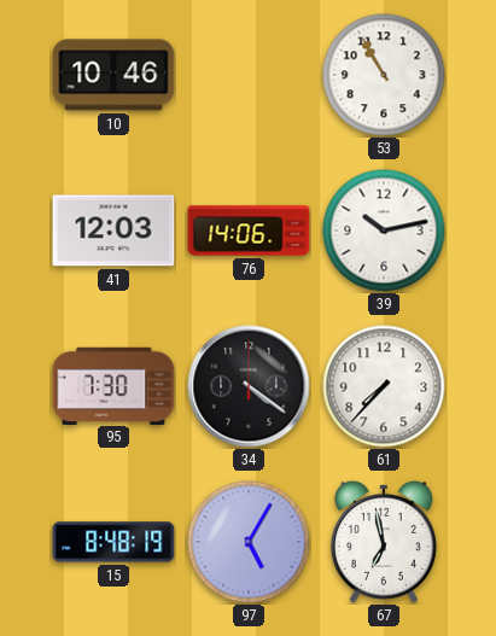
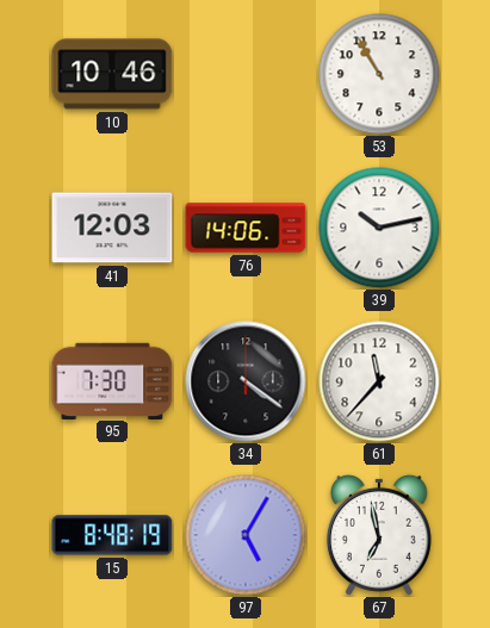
61: 7:37 -> 11:37
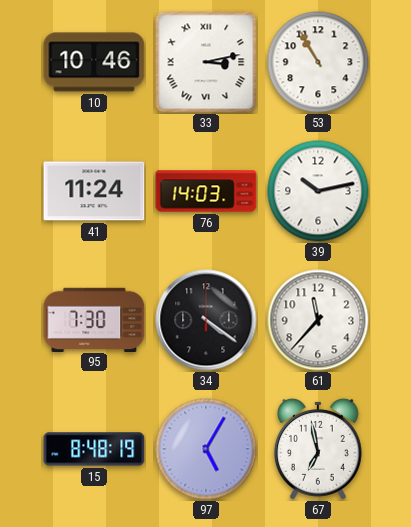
33: none -> 3:13
41: 12:03 -> 11:24
76: 14:06 -> 14:03
